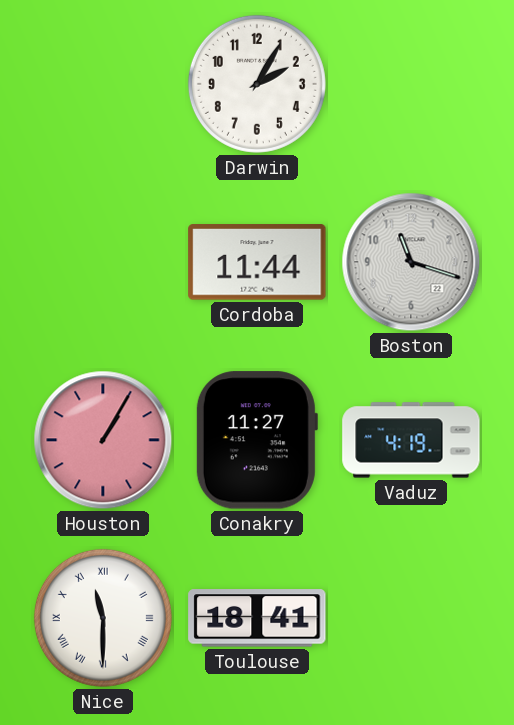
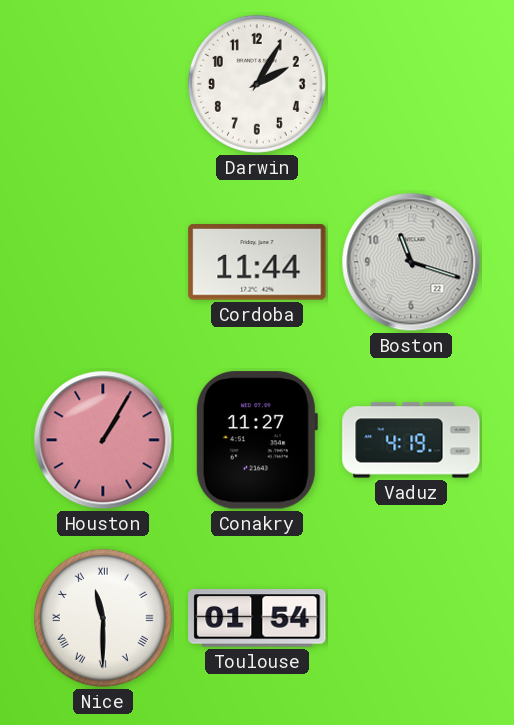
Toulouse: 18:41 -> 01:54
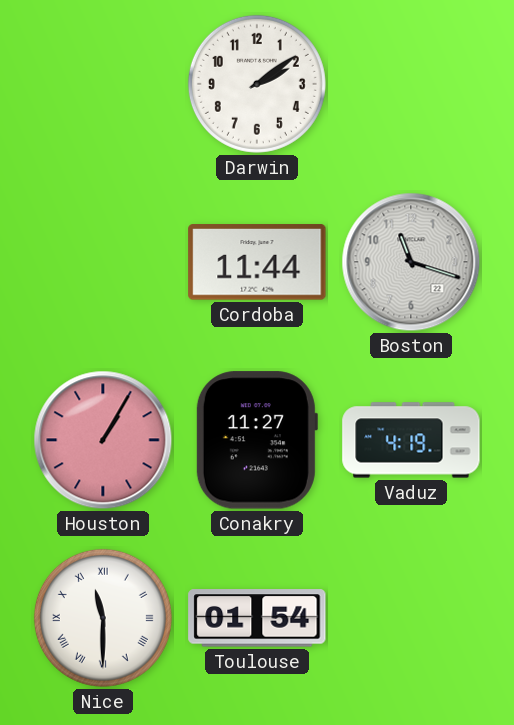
Darwin: 2:05 -> 2:09
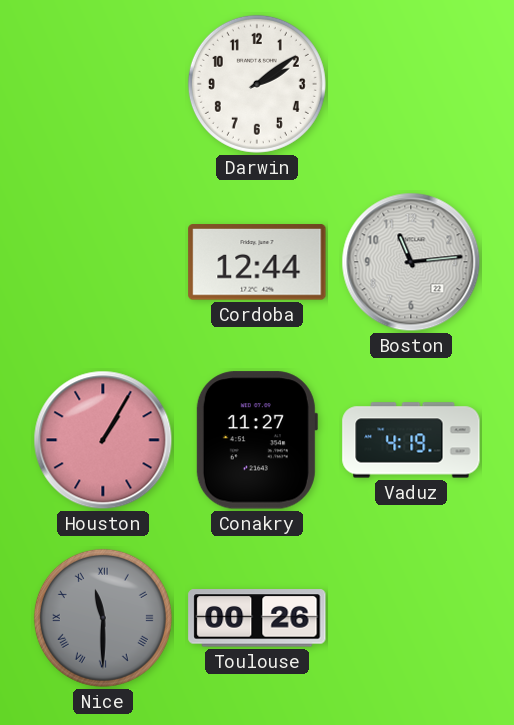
Cordoba: 11:44 -> 12:44
Boston: 11:18 -> 11:14
Nice dial: white -> grey
Toulouse: 01:54 -> 00:26
